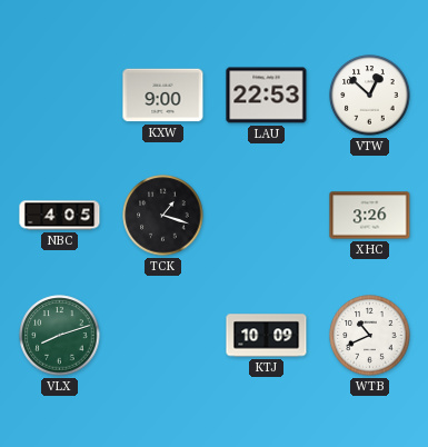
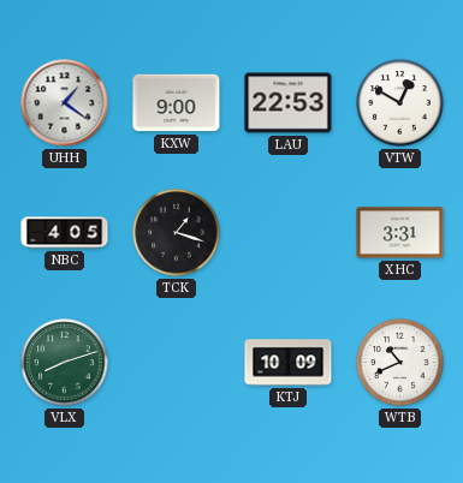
UHH: none -> 1:21
VTW: 12:52 -> 12:50
XHC: 3:26 -> 3:31
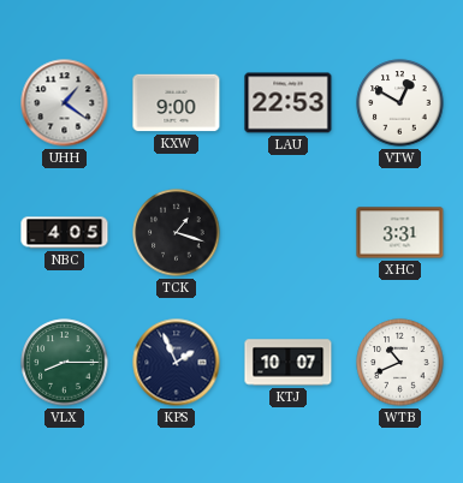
VLX: 8:12 -> 8:15
KPS: none -> 1:56
KTJ: 10:09 -> 10:07
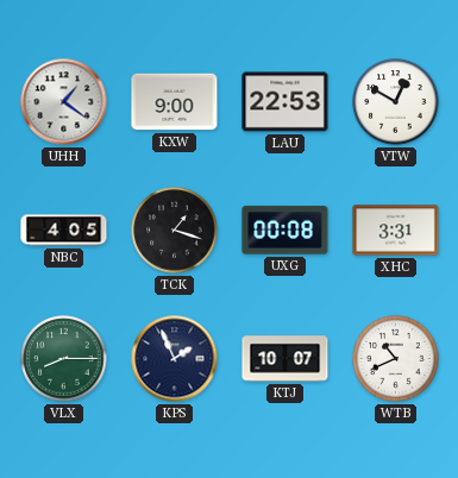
UXG: none -> 00:08
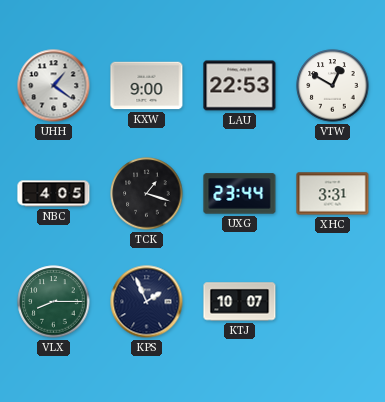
UXG: 00:08 -> 23:44
WTB: 10:41 -> none
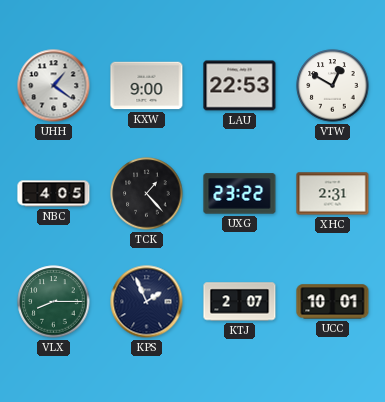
TCK: 1:18 -> 1:23
UXG: 23:44 -> 23:22
XHC: 3:31 -> 2:31
KTJ: 10:07 -> 2:07
UCC: none -> 10:01
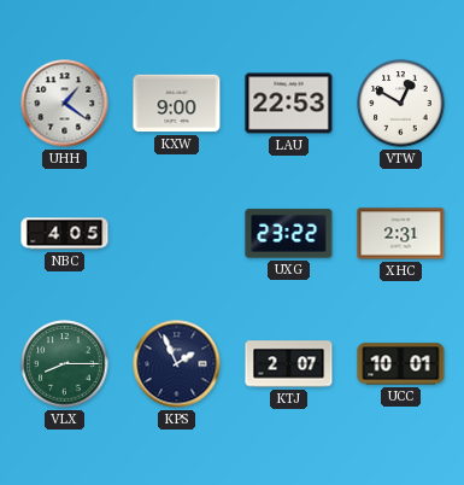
TCK: 1:23 -> none
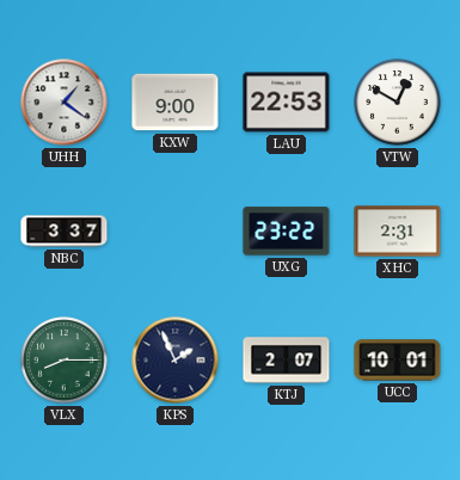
NBC: 4:05 -> 3:37
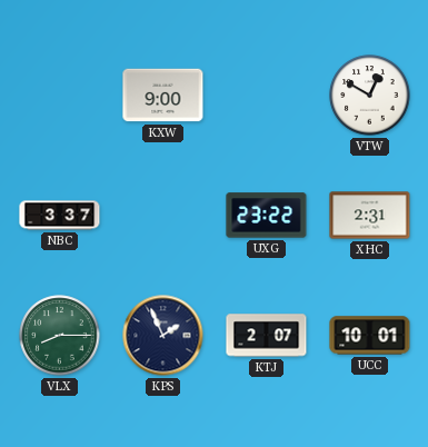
UHH: 1:21 -> none
LAU: 22:53 -> none
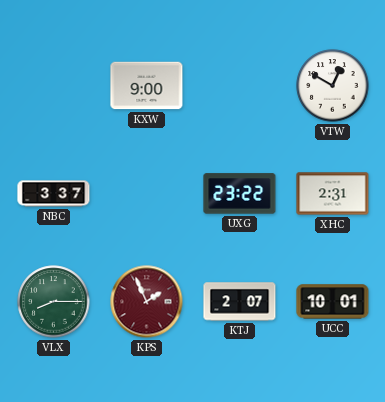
KPS dial: navy -> burgundy
